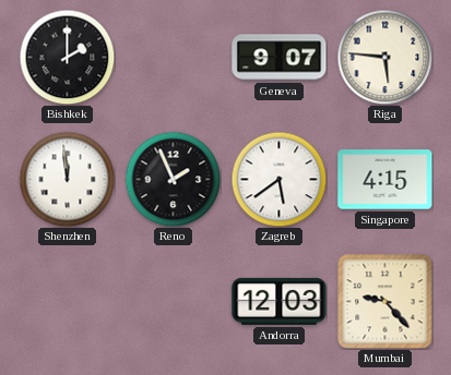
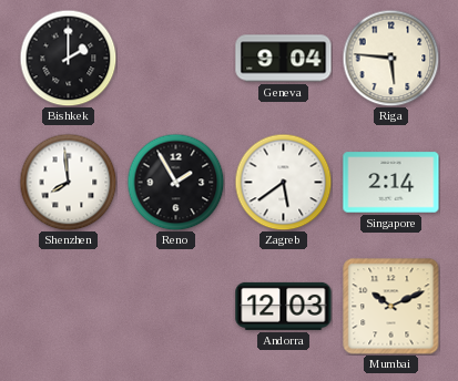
Geneva: 9:07 -> 9:04
Shenzhen: 11:59 -> 7:59
Reno: 1:56 -> 1:55
Singapore: 4:15 -> 2:14
Mumbai: 9:23 -> 10:11
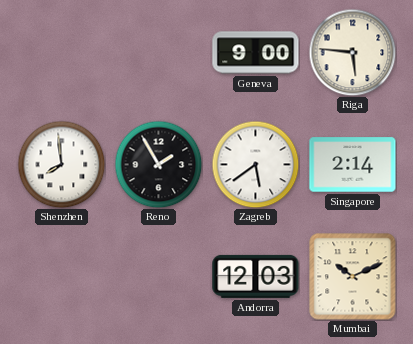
Bishkek: 2:00 -> none
Geneva: 9:04 -> 9:00
